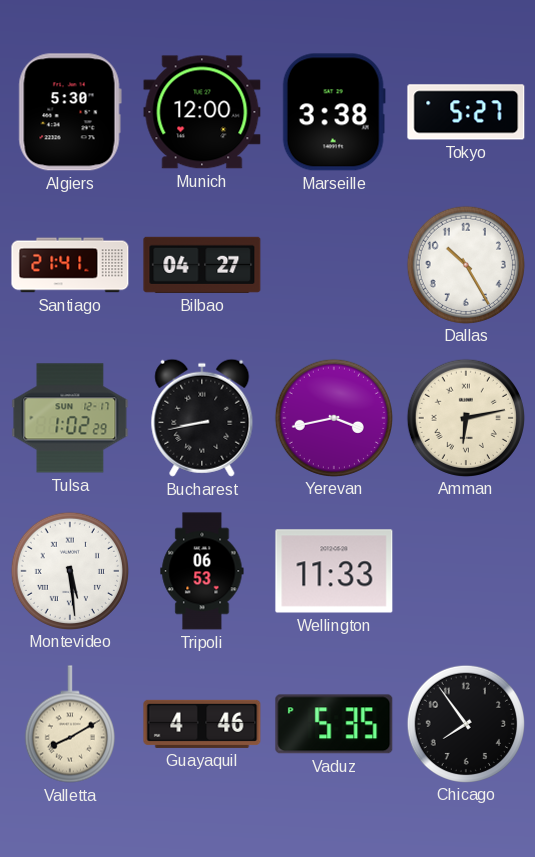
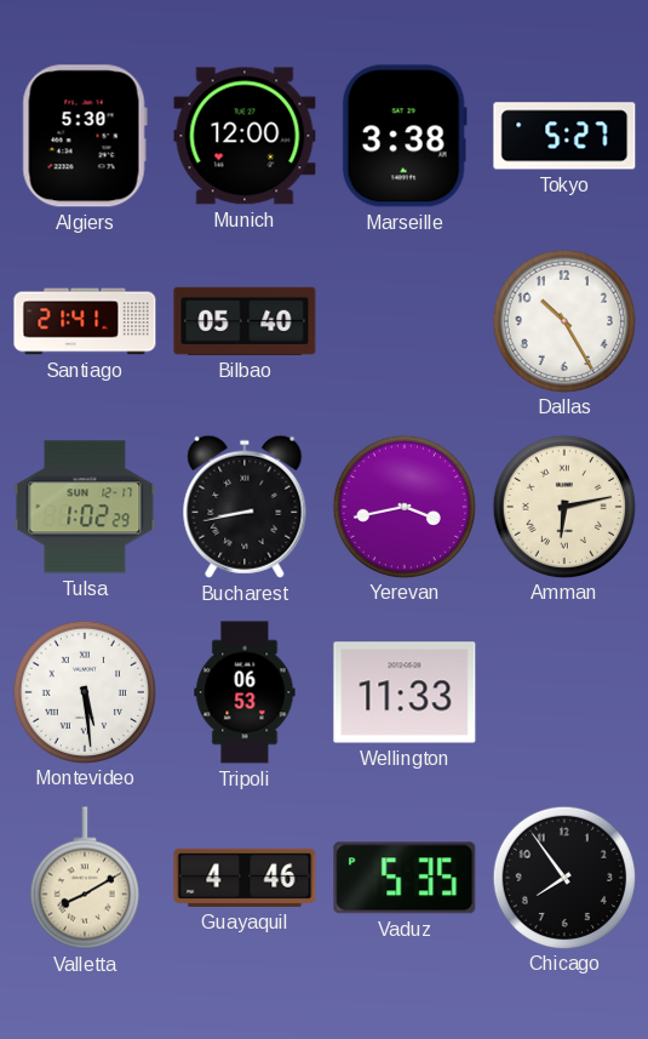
Bilbao: 04:27 -> 05:40
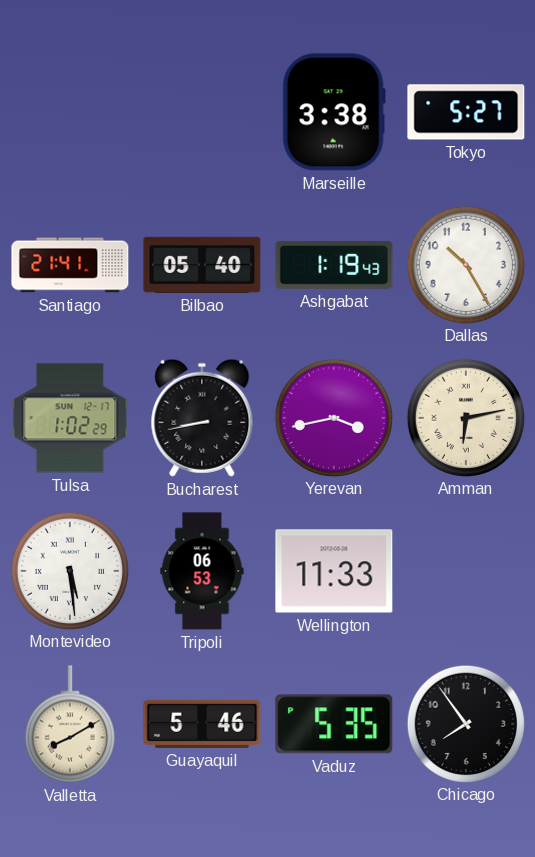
Algiers: 5:30 -> none
Munich: 12:00 -> none
Ashgabat: none -> 1:19
Guayaquil: 4:46 -> 5:46
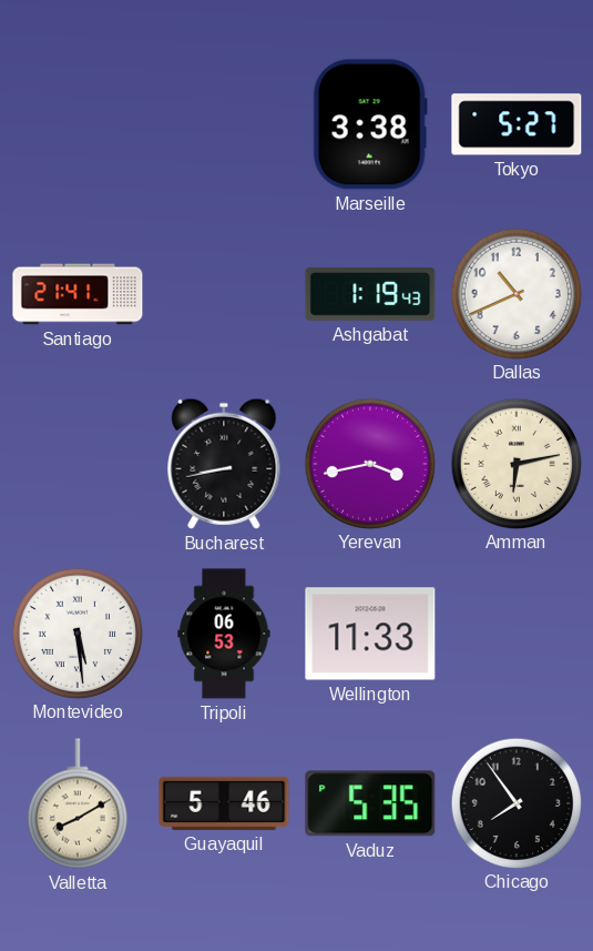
Bilbao: 05:40 -> none
Dallas: 10:25 -> 10:41
Tulsa: 1:02 -> none
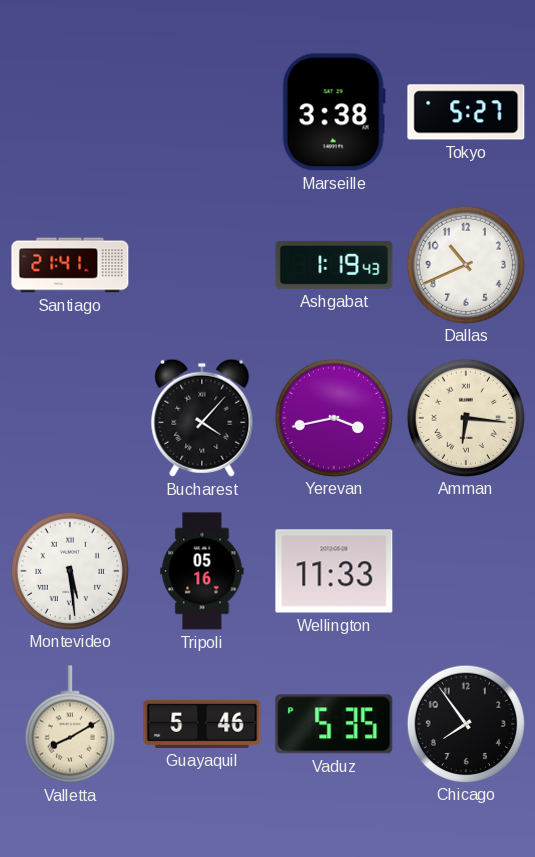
Bucharest: 8:43 -> 4:07
Amman: 6:13 -> 6:16
Tripoli: 06:53 -> 05:16
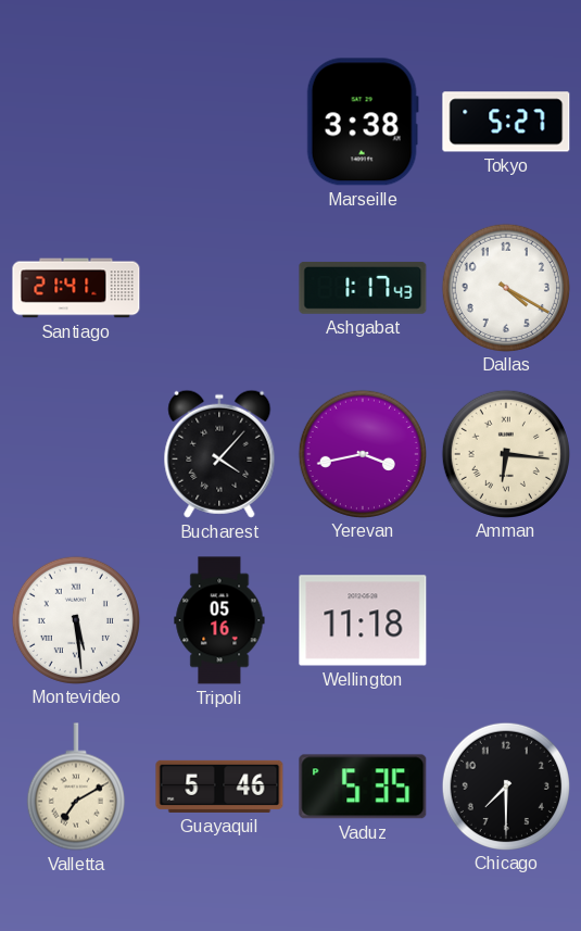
Ashgabat: 1:19 -> 1:17
Dallas: 10:41 -> 4:20
Wellington: 11:33 -> 11:18
Valletta: 8:10 -> 7:10
Chicago: 7:54 -> 7:30
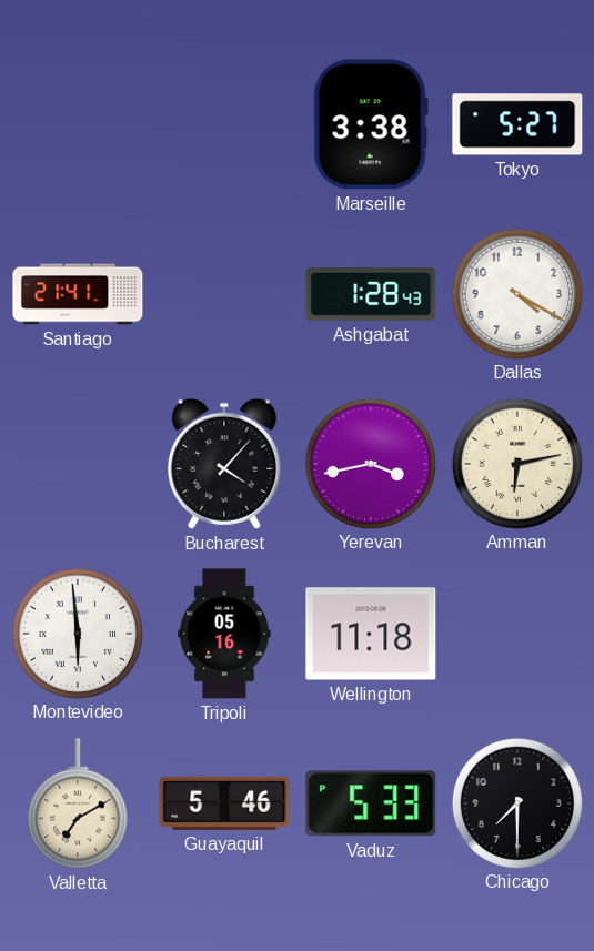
Ashgabat: 1:17 -> 1:28
Amman: 6:16 -> 6:13
Montevideo: 5:29 -> 5:59
Vaduz: 5:35 -> 5:33
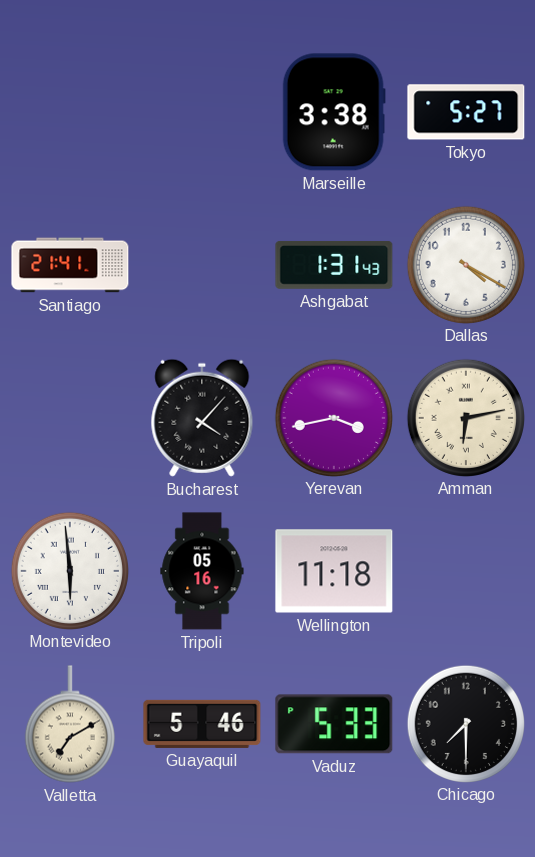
Ashgabat: 1:28 -> 1:31
